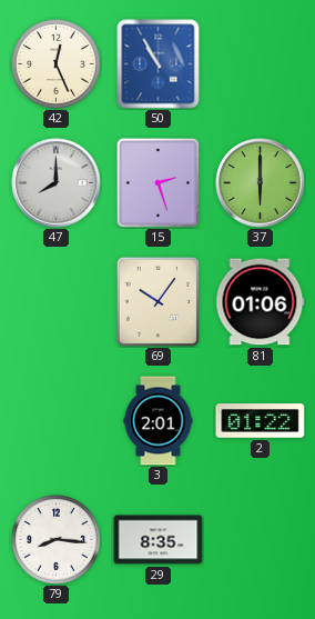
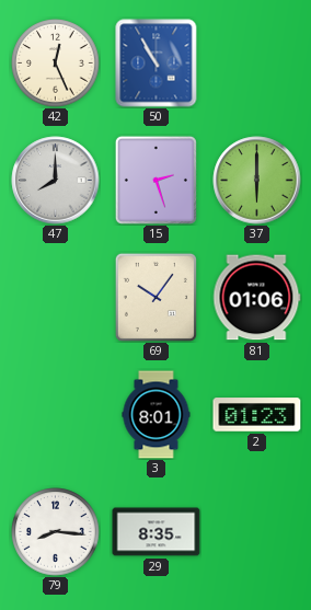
3: 2:01 -> 8:01
2: 01:22 -> 01:23
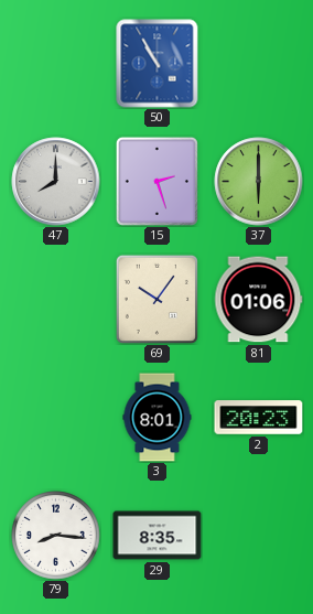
42: 12:26 -> none
2: 01:23 -> 20:23
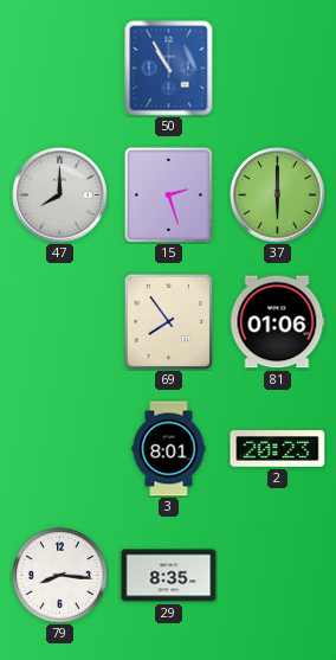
69: 10:06 -> 7:54
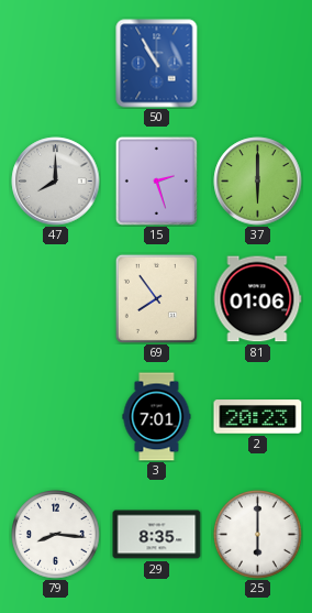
3: 8:01 -> 7:01
25: none -> 6:00
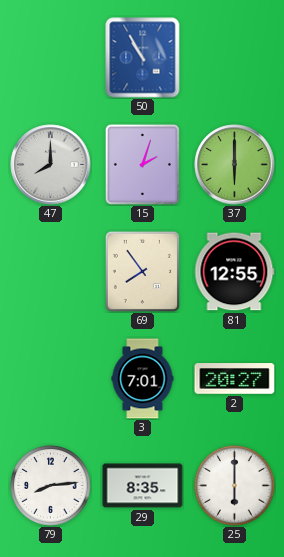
15: 2:27 -> 2:03
81: 01:06 -> 12:55
2: 20:23 -> 20:27
79: 8:16 -> 8:14
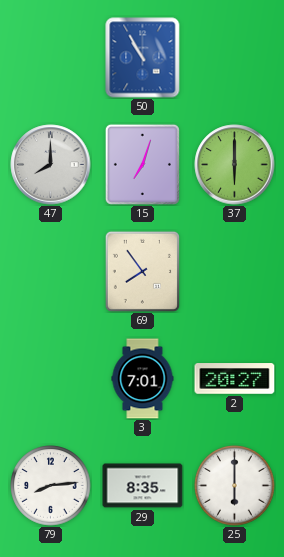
15: 2:03 -> 7:03
81: 12:55 -> none
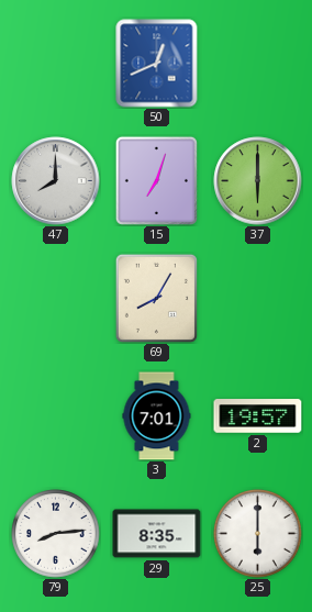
50: 10:55 -> 12:41
69: 7:54 -> 8:05
2: 20:27 -> 19:57
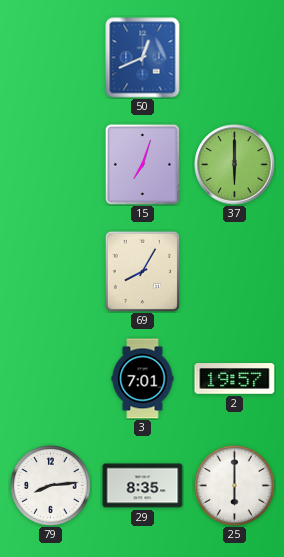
47: 8:00 -> none
